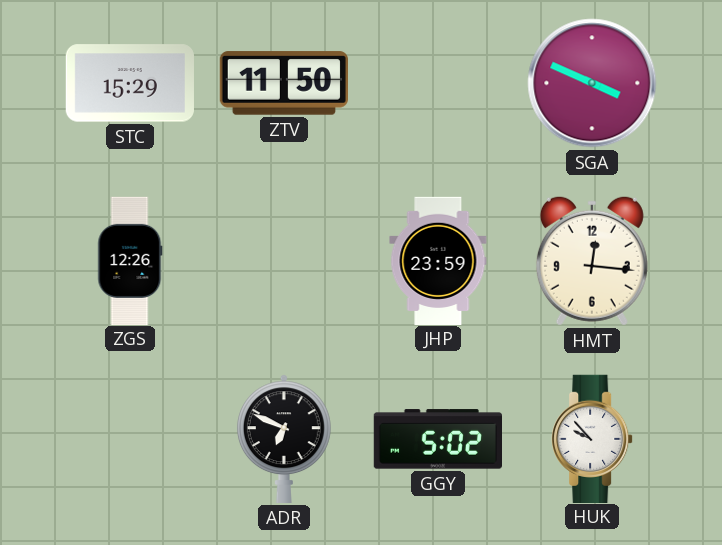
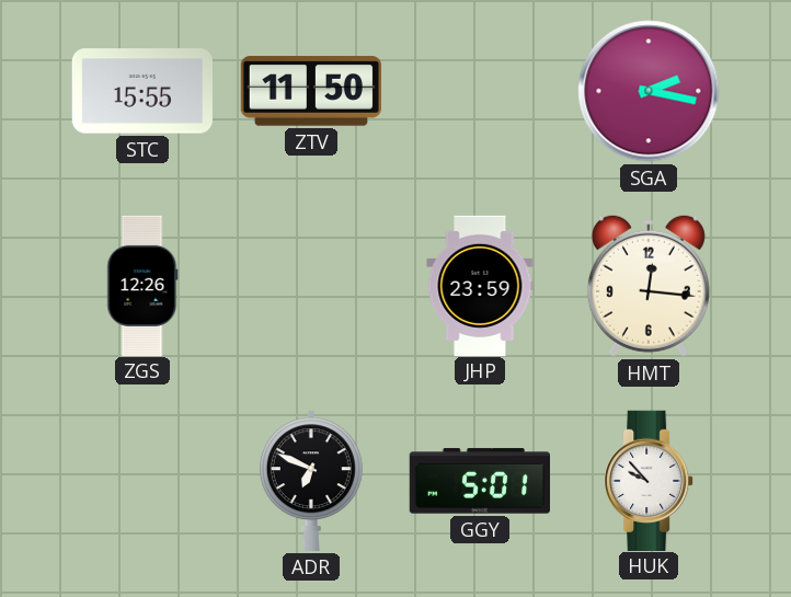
STC: 15:29 -> 15:55
SGA: 3:49 -> 2:17
GGY: 5:02 -> 5:01
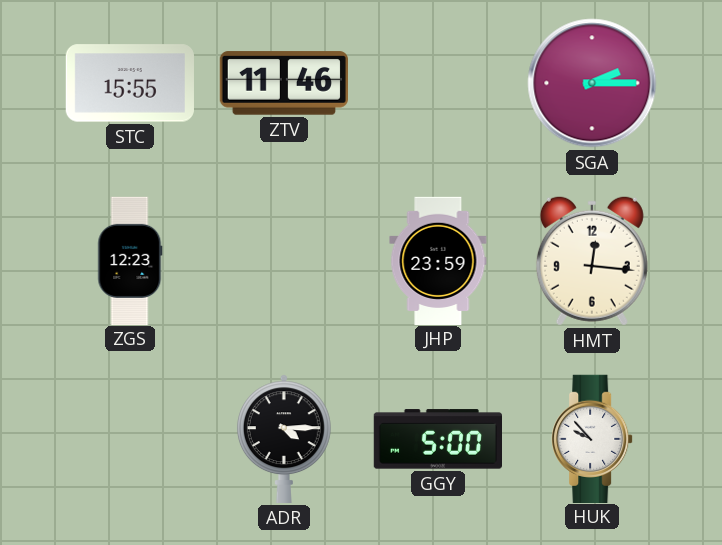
ZTV: 11:50 -> 11:46
SGA: 2:17 -> 2:15
ZGS: 12:26 -> 12:23
ADR: 6:49 -> 4:15
GGY: 5:01 -> 5:00
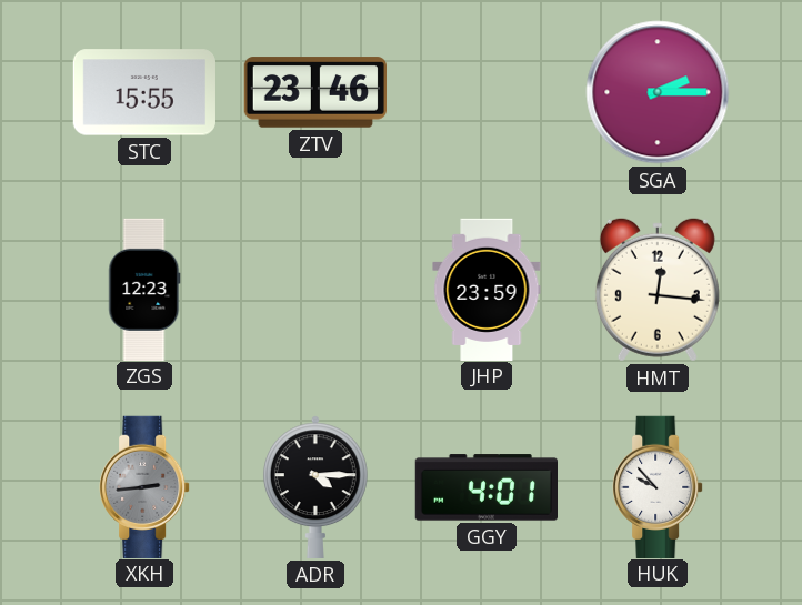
ZTV: 11:46 -> 23:46
XKH: none -> 2:44
GGY: 5:00 -> 4:01
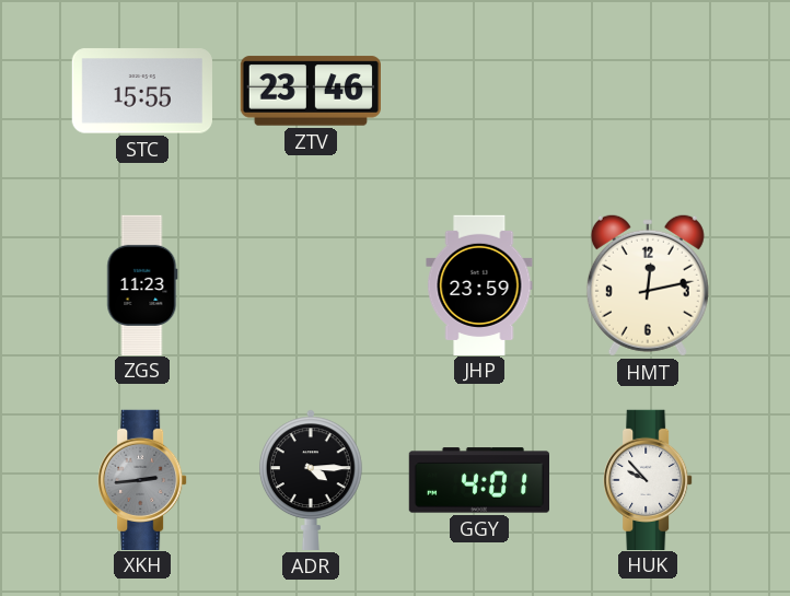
SGA: 2:15 -> none
ZGS: 12:23 -> 11:23
HMT: 12:16 -> 12:13
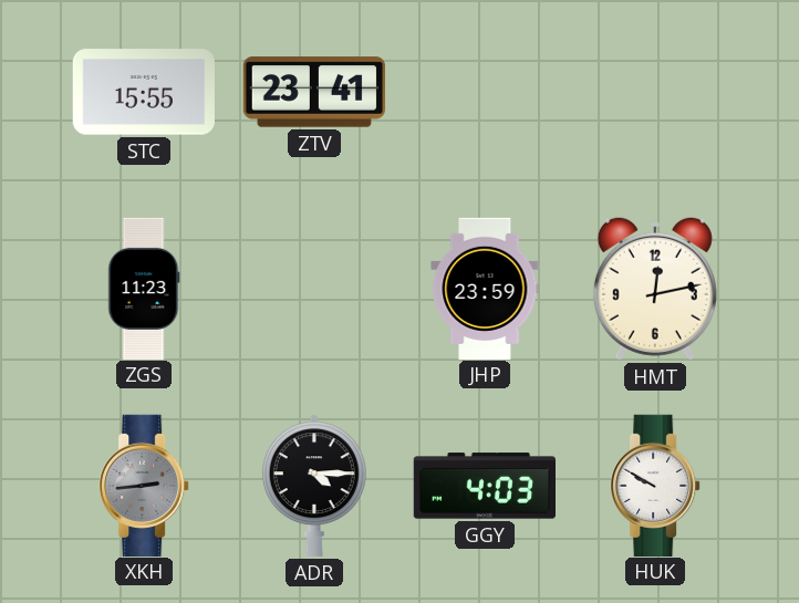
ZTV: 23:46 -> 23:41
GGY: 4:01 -> 4:03
HUK: 9:53 -> 9:50
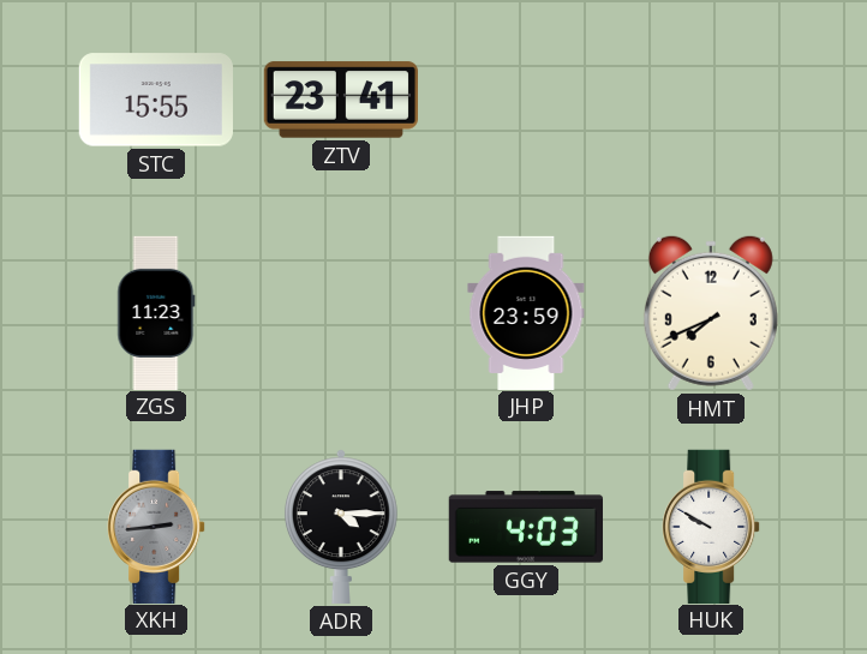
HMT: 12:13 -> 7:41
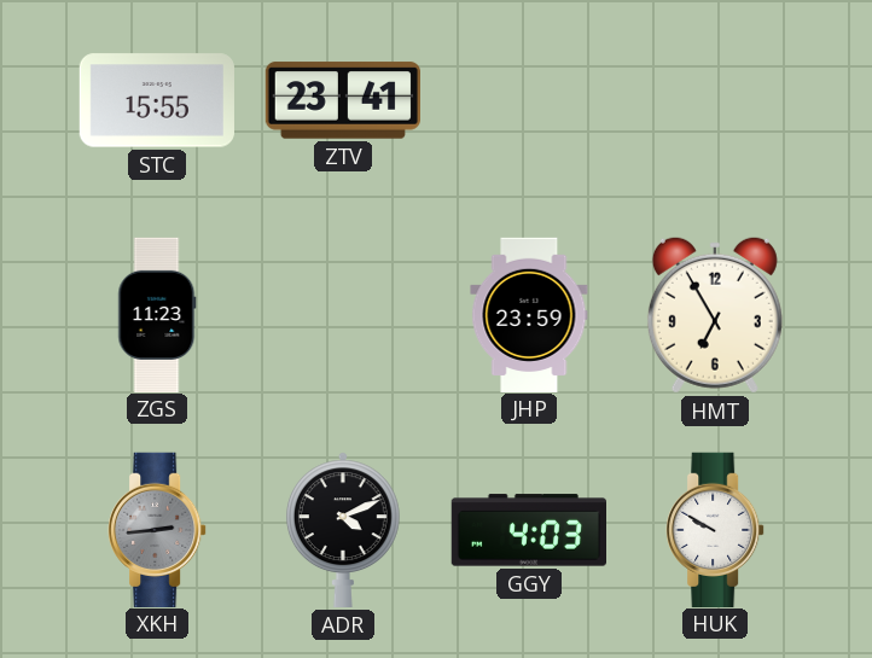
HMT: 7:41 -> 6:55
ADR: 4:15 -> 4:11
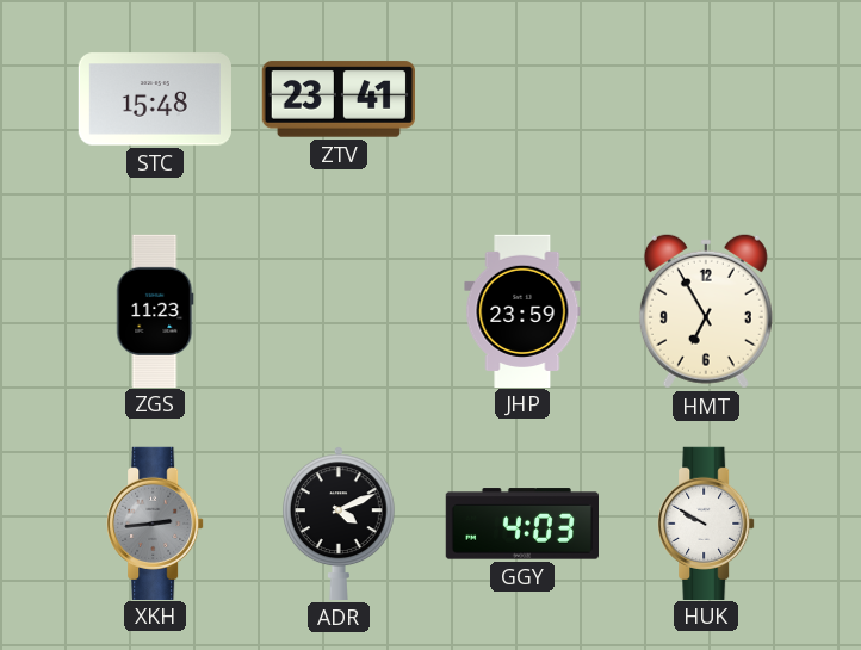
STC: 15:55 -> 15:48
